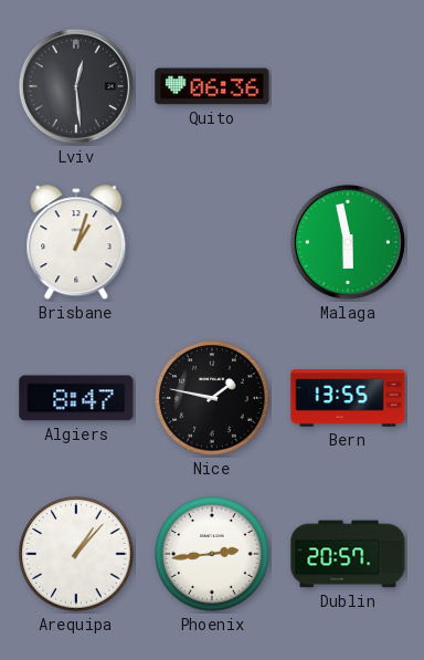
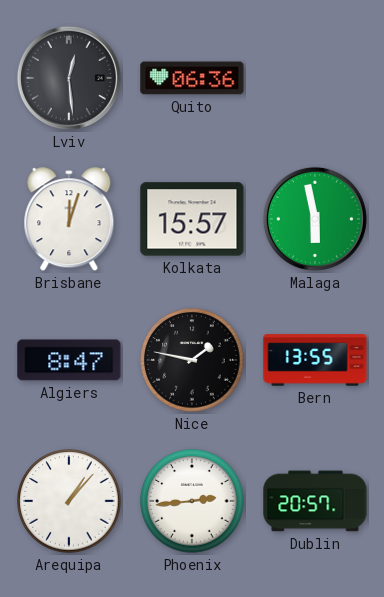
Brisbane: 1:03 -> 12:03
Kolkata: none -> 15:57
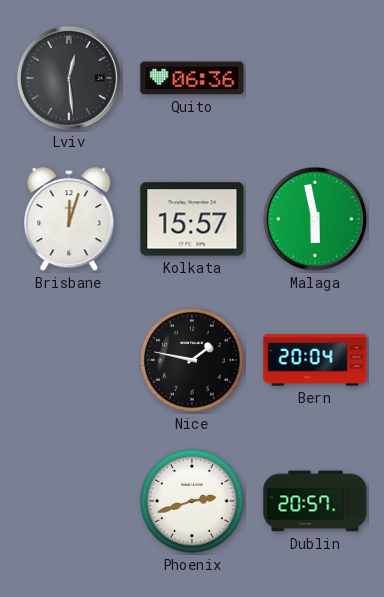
Algiers: 8:47 -> none
Bern: 13:55 -> 20:04
Arequipa: 1:07 -> none
Phoenix: 2:44 -> 2:42
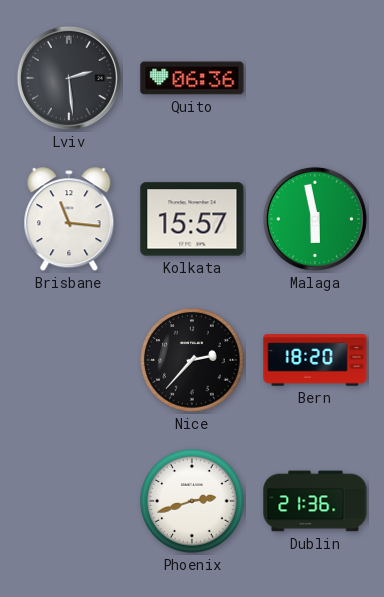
Lviv: 12:29 -> 2:29
Brisbane: 12:03 -> 11:16
Nice: 1:47 -> 2:37
Bern: 20:04 -> 18:20
Dublin: 20:57 -> 21:36
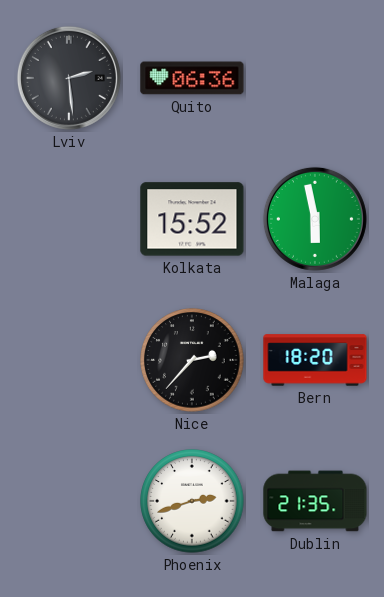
Brisbane: 11:16 -> none
Kolkata: 15:57 -> 15:52
Dublin: 21:36 -> 21:35
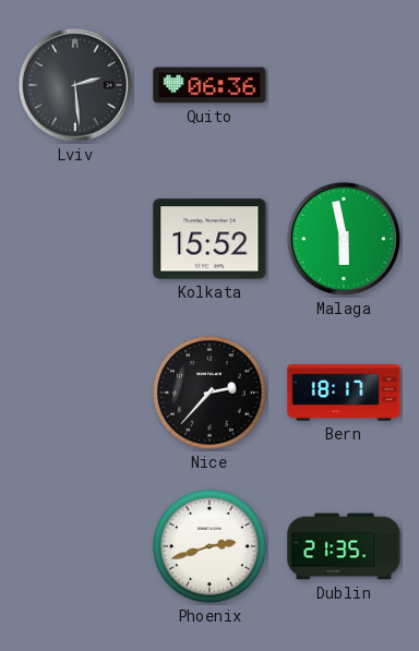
Bern: 18:20 -> 18:17
